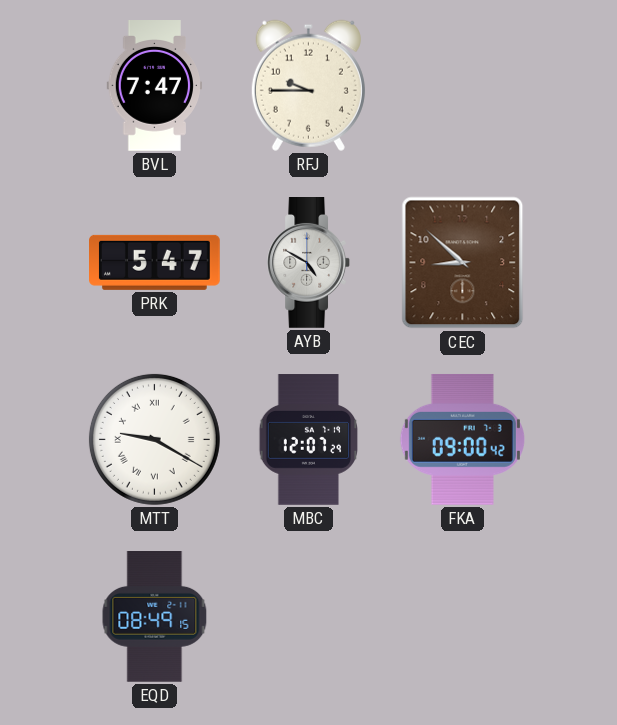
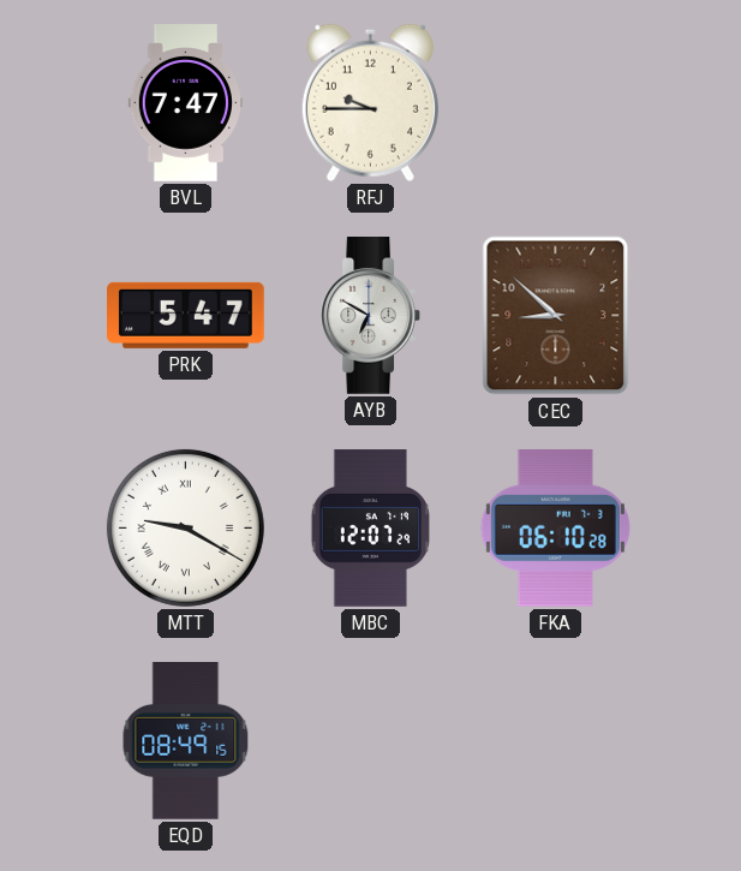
AYB: 4:50 -> 6:50
FKA: 09:00 -> 06:10
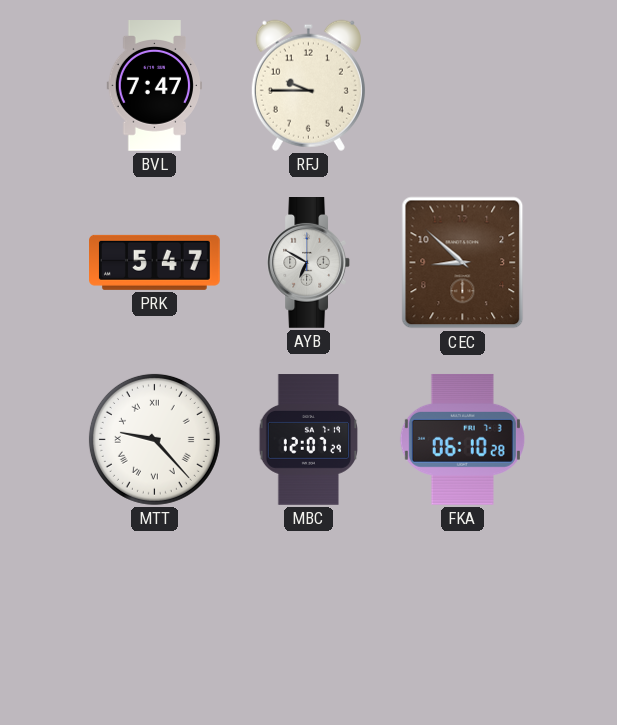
MTT: 9:20 -> 9:23
EQD: 08:49 -> none
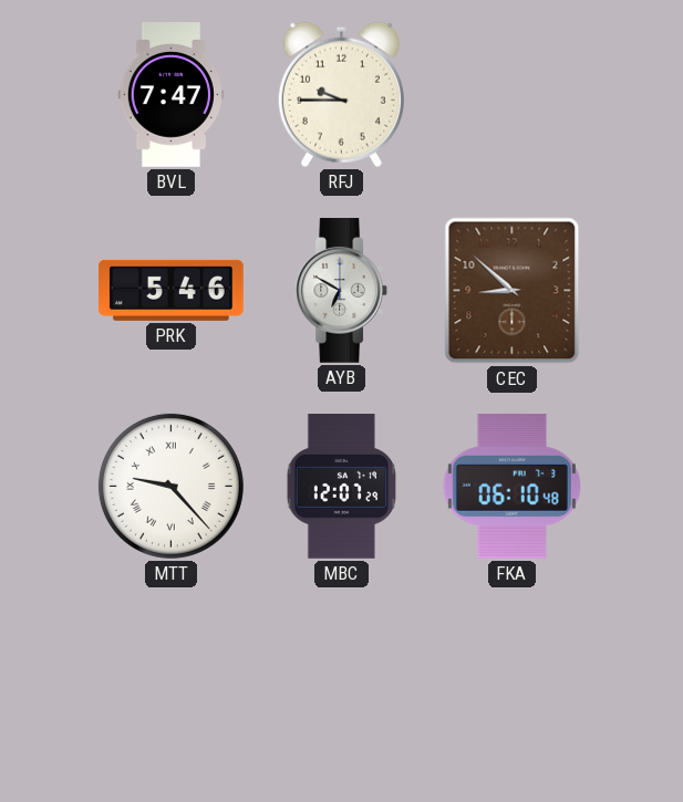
PRK: 5:47 -> 5:46
FKA: 06:10:28 -> 06:10:48
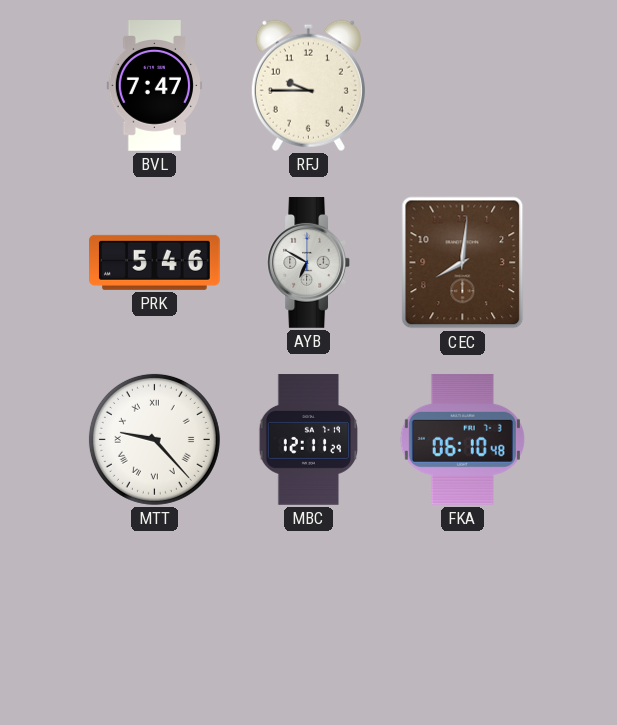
CEC: 8:52 -> 8:01
MBC: 12:07 -> 12:11
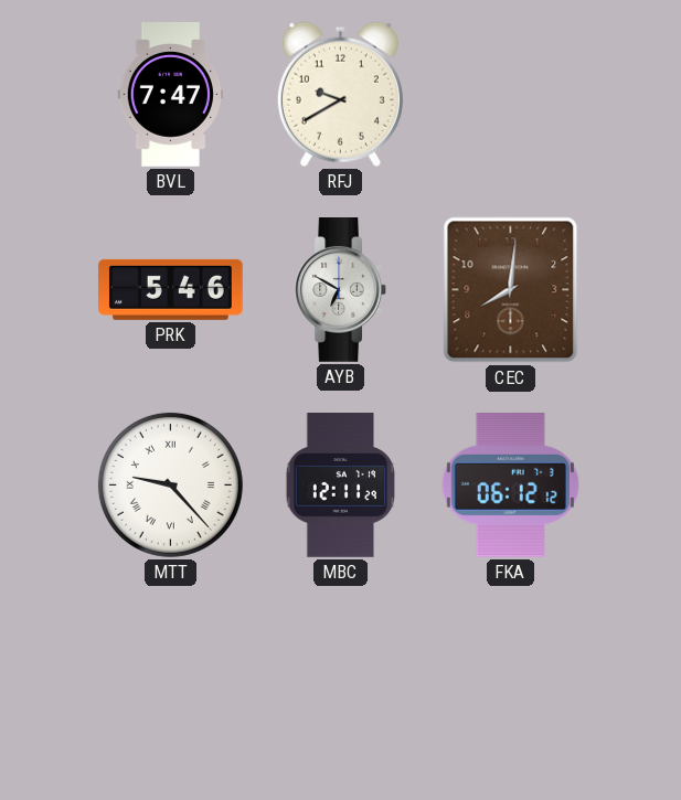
RFJ: 9:45 -> 9:40
FKA: 06:10 -> 06:12
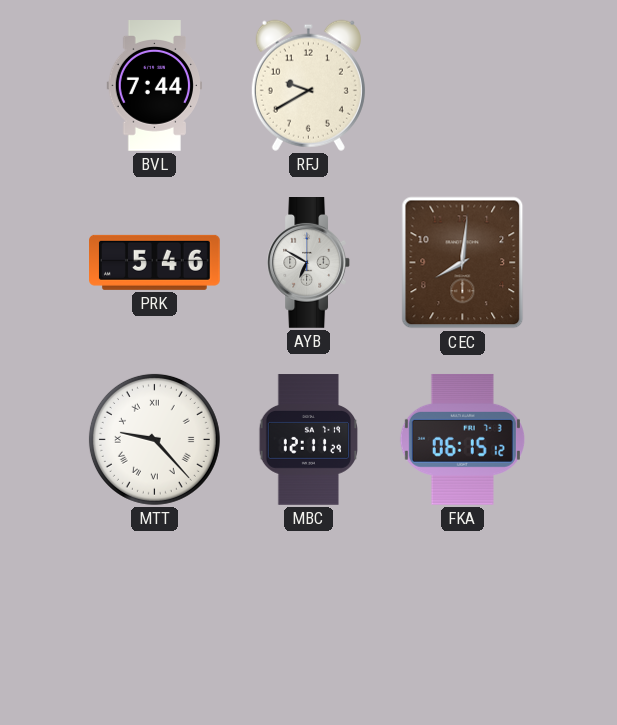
BVL: 7:47 -> 7:44
FKA: 06:12 -> 06:15
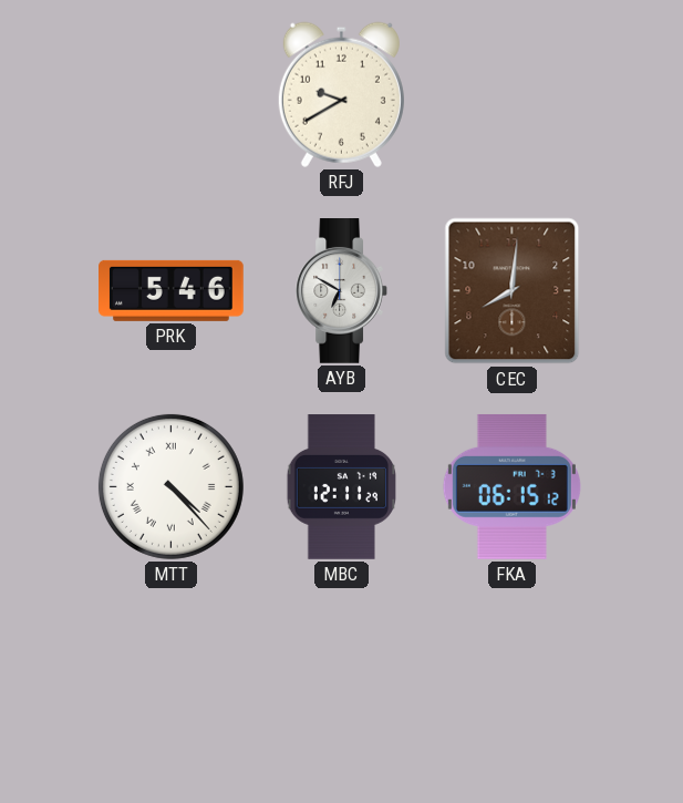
BVL: 7:44 -> none
MTT: 9:23 -> 4:23
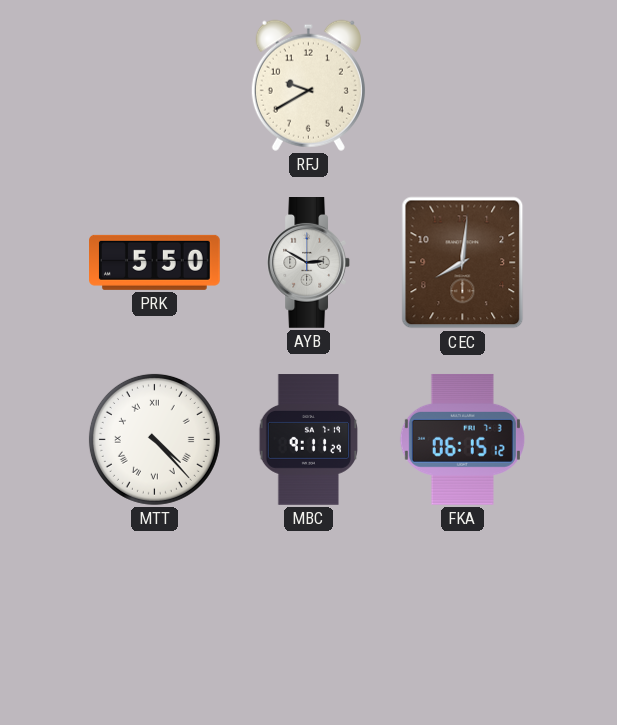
PRK: 5:46 -> 5:50
AYB: 6:50 -> 2:50
MBC: 12:11 -> 9:11
